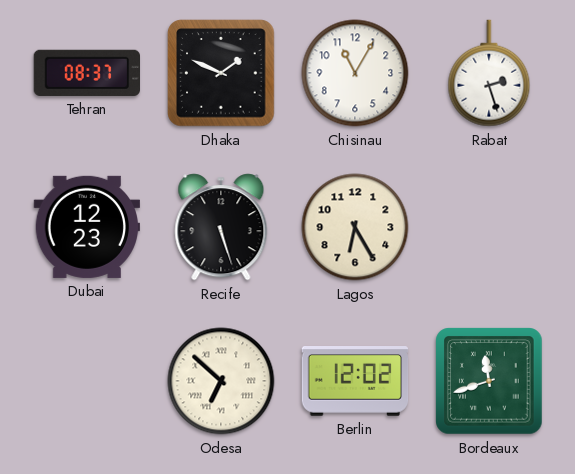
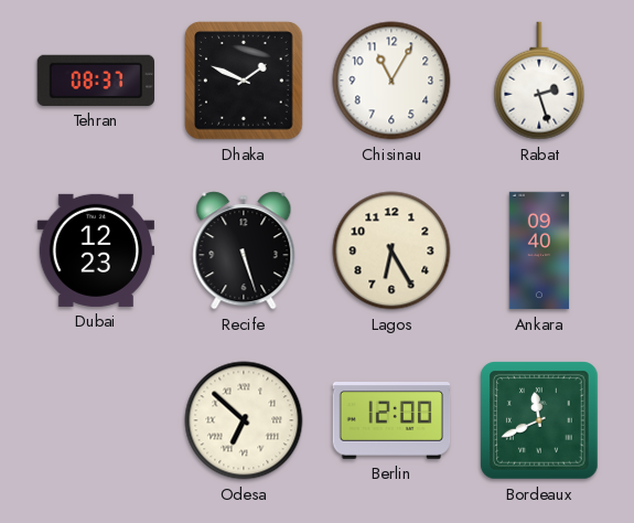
Ankara: none -> 09:40
Berlin: 12:02 -> 12:00
Bordeaux: 11:42 -> 11:41
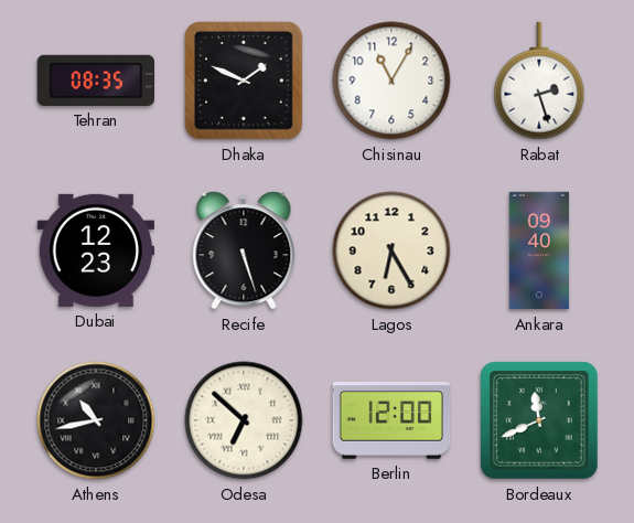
Tehran: 08:37 -> 08:35
Athens: none -> 10:43
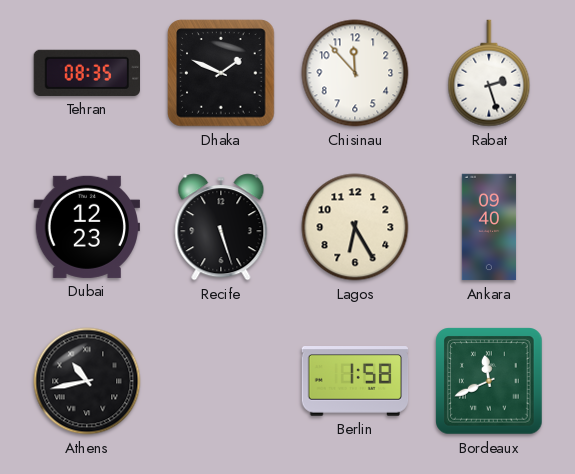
Chisinau: 11:05 -> 11:53
Odesa: 6:52 -> none
Berlin: 12:00 -> 1:58
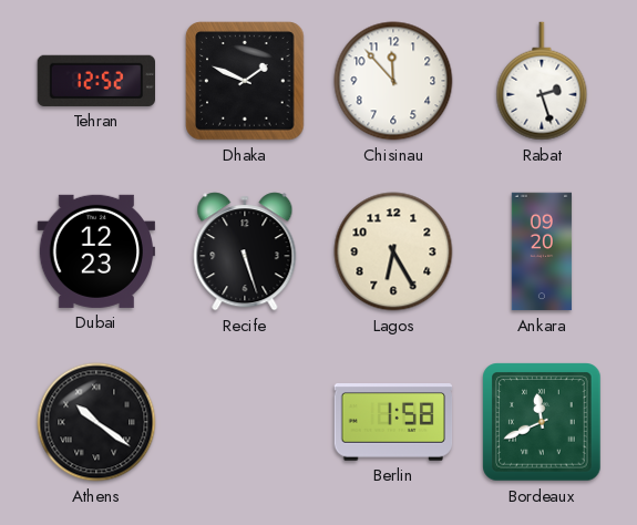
Tehran: 08:35 -> 12:52
Ankara: 09:40 -> 09:20
Athens: 10:43 -> 10:21
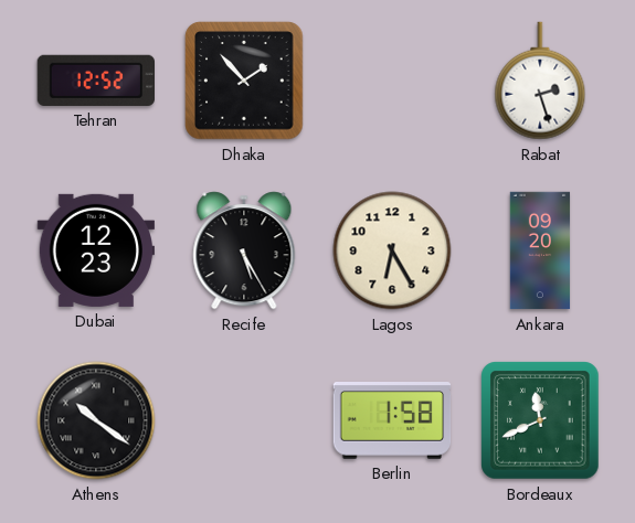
Dhaka: 1:49 -> 1:53
Chisinau: 11:53 -> none
Recife: 5:27 -> 5:25
